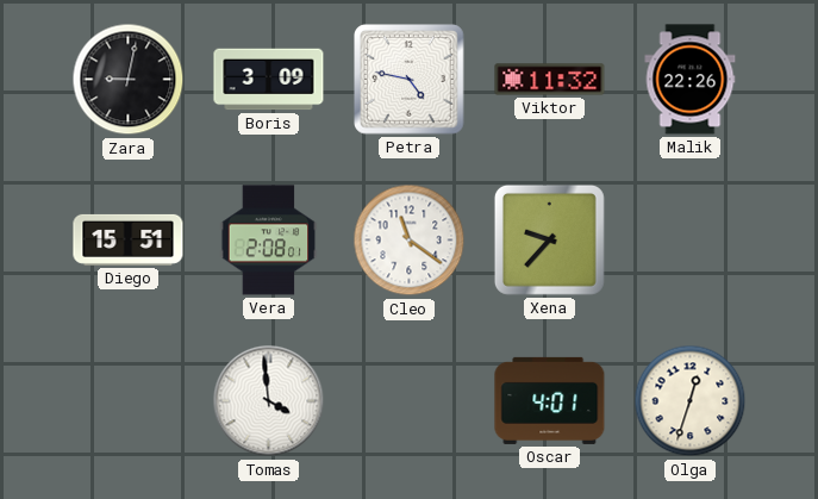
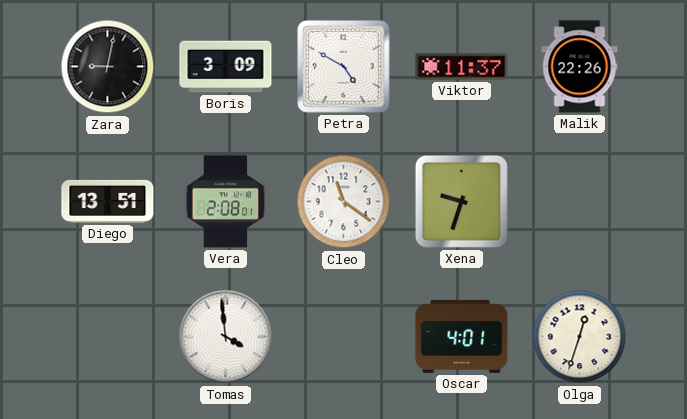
Petra: 4:47 -> 4:50
Viktor: 11:32 -> 11:37
Diego: 15:51 -> 13:51
Xena: 9:37 -> 9:33
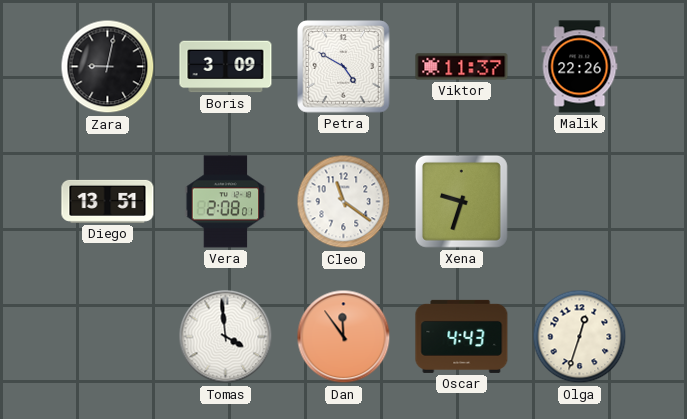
Dan: none -> 11:54
Oscar: 4:01 -> 4:43
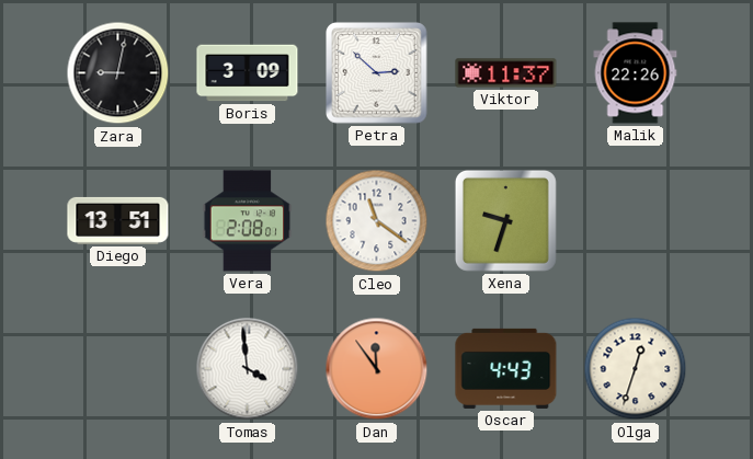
Petra: 4:50 -> 2:52
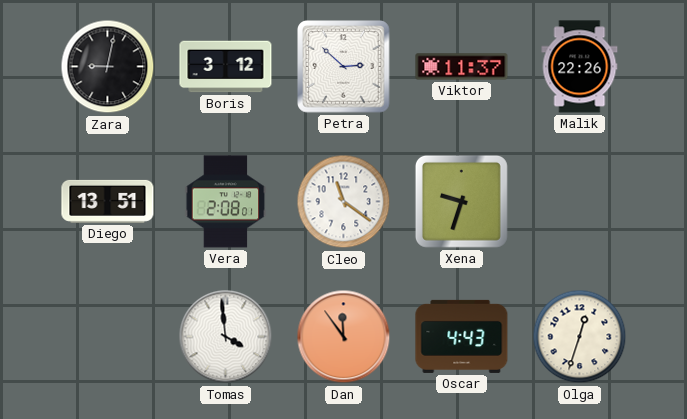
Boris: 3:09 -> 3:12
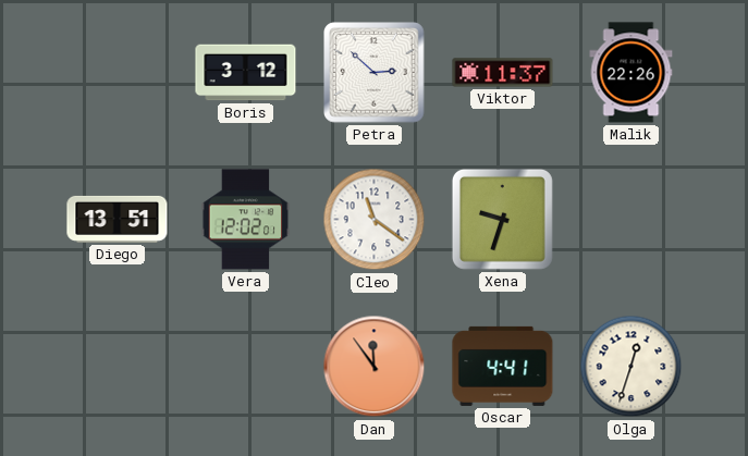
Zara: 9:02 -> none
Vera: 2:08 -> 12:02
Tomas: 3:59 -> none
Oscar: 4:43 -> 4:41
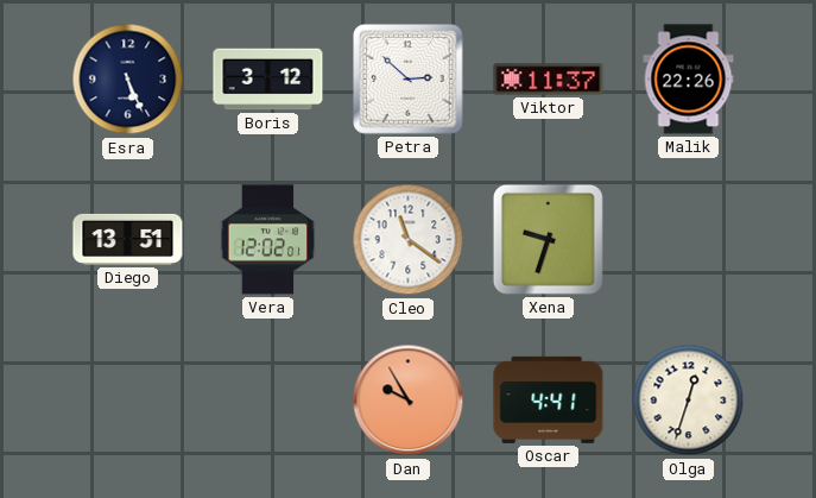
Esra: none -> 5:26
Dan: 11:54 -> 9:55
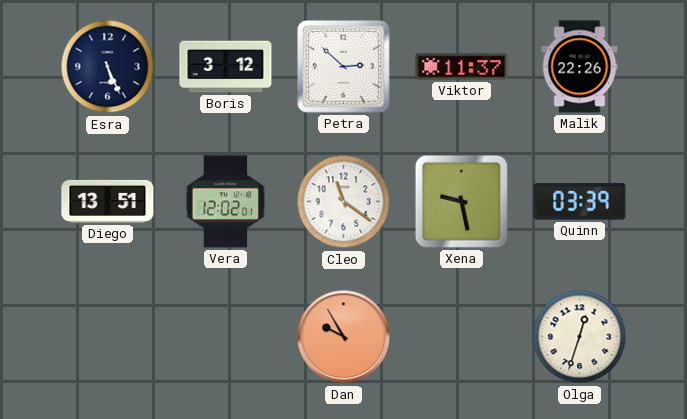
Xena: 9:33 -> 9:28
Quinn: none -> 03:39
Oscar: 4:41 -> none
